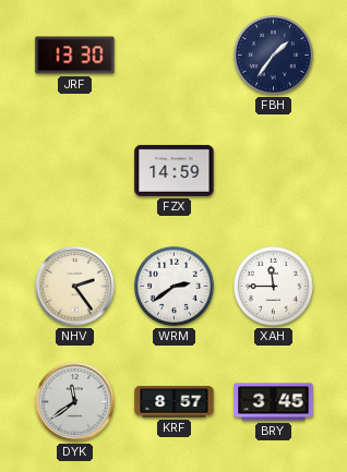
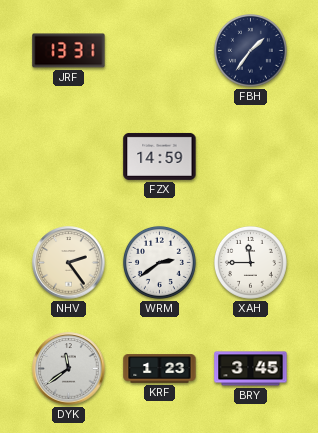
JRF: 13:30 -> 13:31
KRF: 8:57 -> 1:23
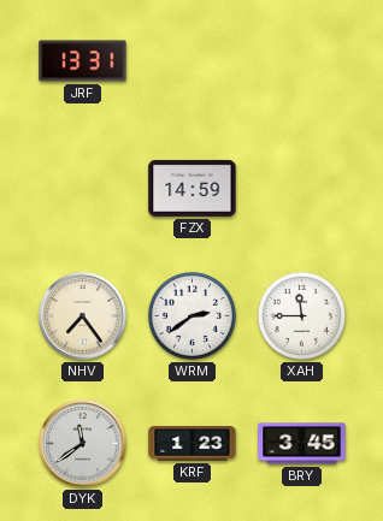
FBH: 1:36 -> none
NHV: 2:24 -> 7:24
